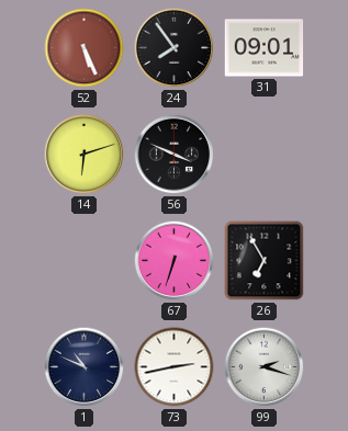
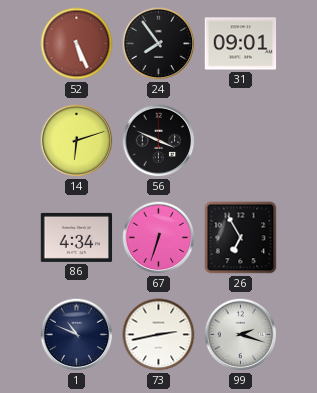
86: none -> 4:34
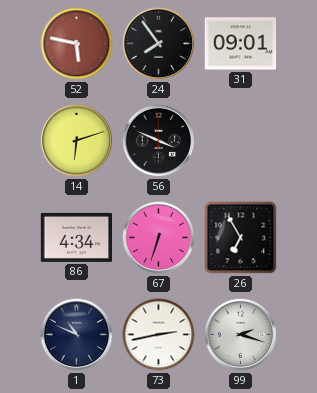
52: 5:26 -> 5:47
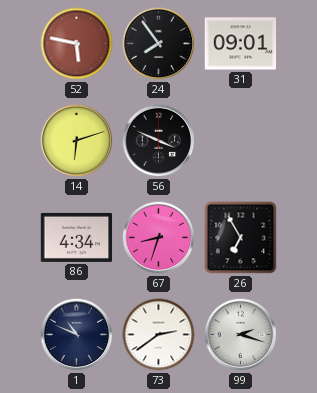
67: 6:33 -> 8:33
73: 2:43 -> 2:39
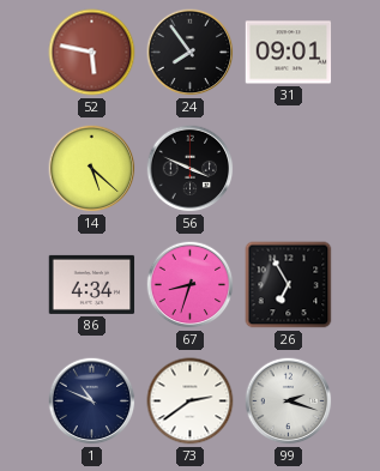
14: 6:12 -> 5:22
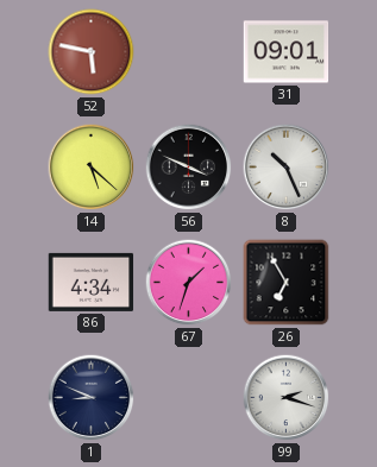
24: 7:54 -> none
8: none -> 10:26
67: 8:33 -> 1:33
1: 10:49 -> 8:49
73: 2:39 -> none
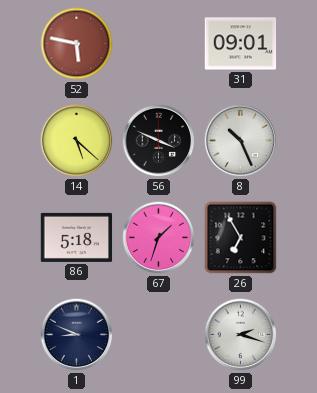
86: 4:34 -> 5:18
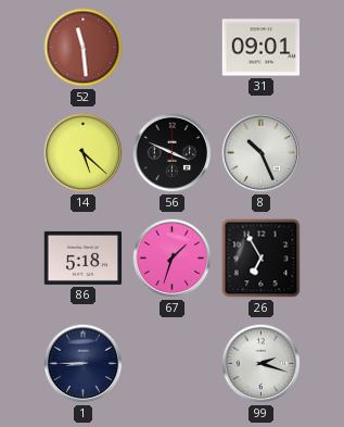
52: 5:47 -> 11:29
1: 8:49 -> 8:45
